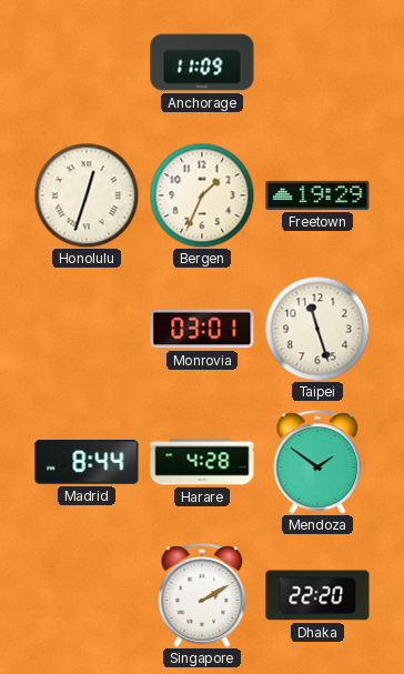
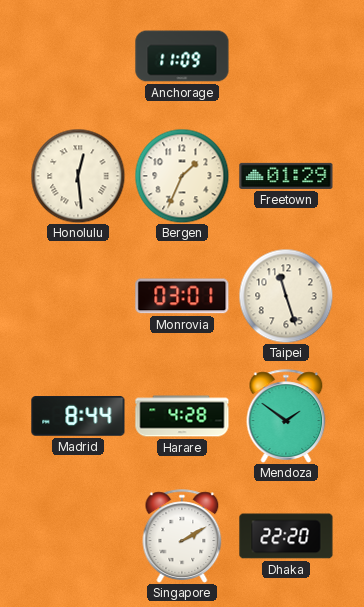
Honolulu: 12:33 -> 12:29
Freetown: 19:29 -> 01:29
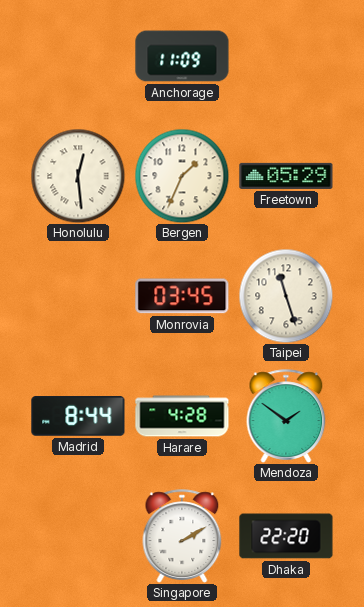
Freetown: 01:29 -> 05:29
Monrovia: 03:01 -> 03:45
